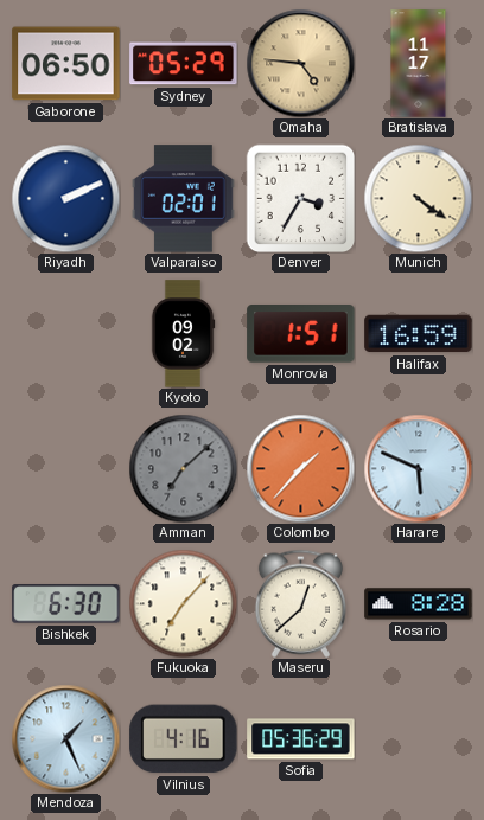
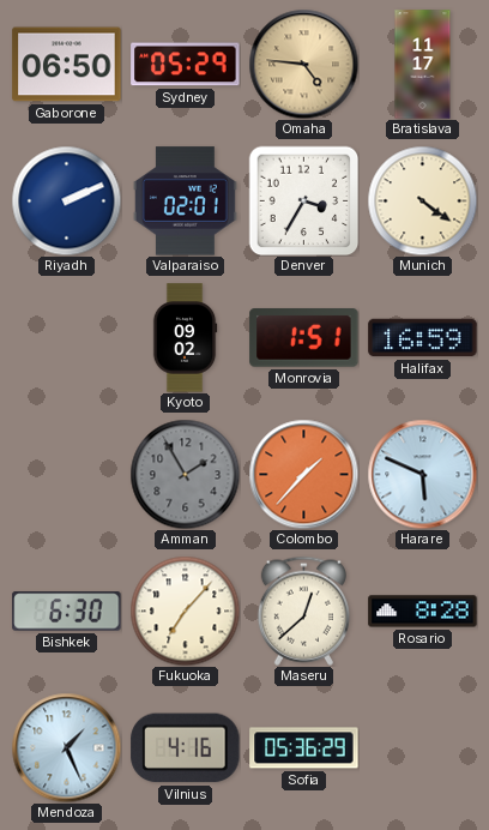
Amman: 7:08 -> 1:55
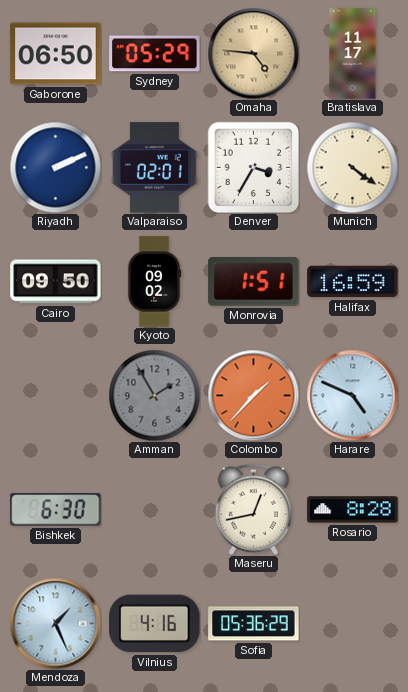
Cairo: none -> 09:50
Harare: 5:49 -> 4:49
Fukuoka: 7:07 -> none
Maseru: 12:38 -> 12:43
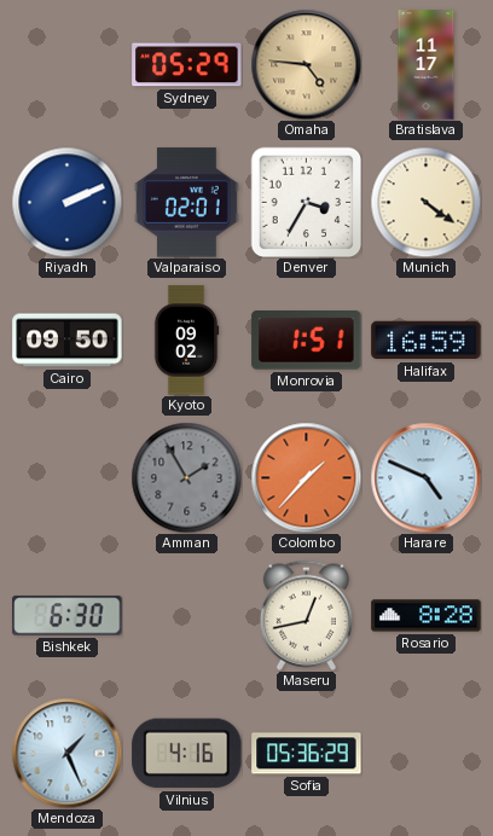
Gaborone: 06:50 -> none
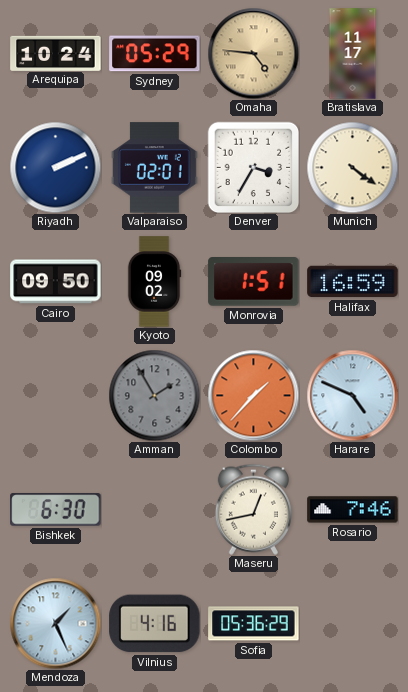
Arequipa: none -> 10:24
Rosario: 8:28 -> 7:46
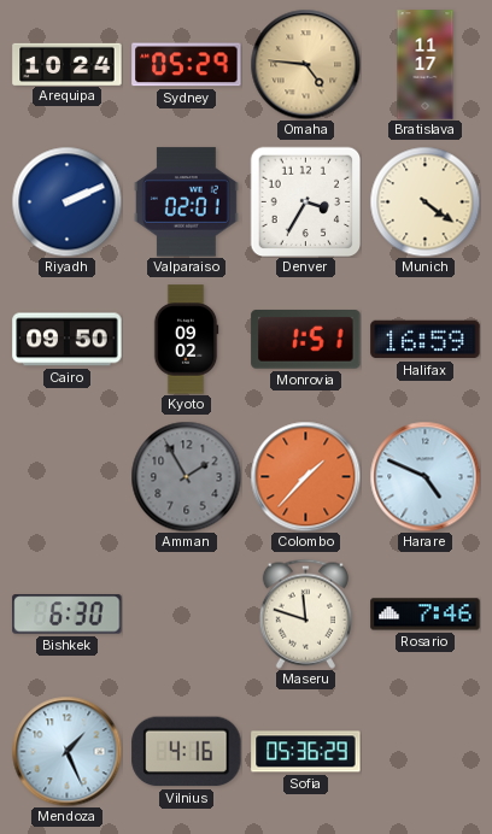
Maseru: 12:43 -> 11:48
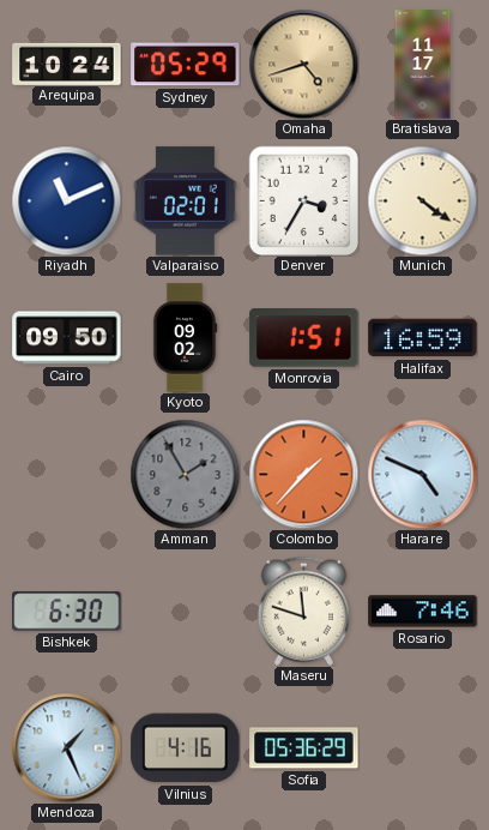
Omaha: 4:46 -> 4:42
Riyadh: 2:11 -> 11:11
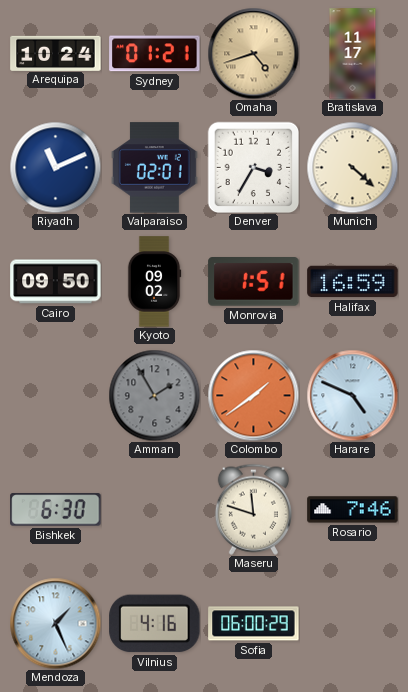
Sydney: 05:29 -> 01:21
Munich: 4:21 -> 4:22
Colombo: 1:37 -> 1:39
Sofia: 05:36 -> 06:00
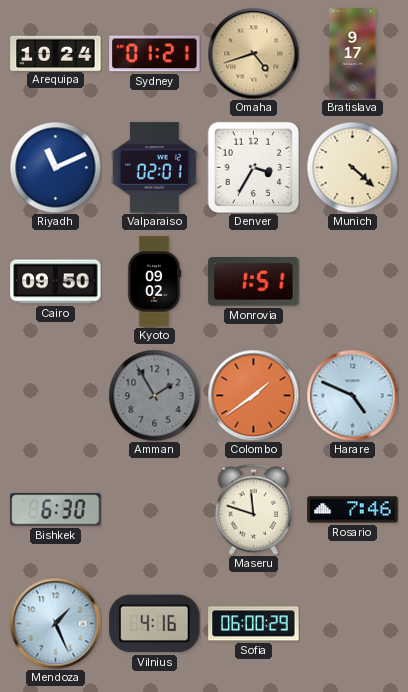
Bratislava: 11:17 -> 9:17
Halifax: 16:59 -> none
